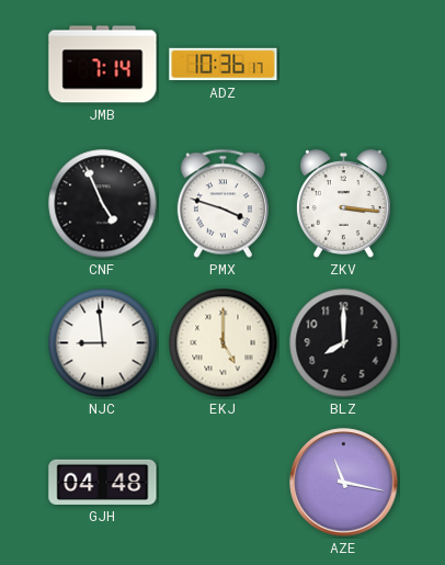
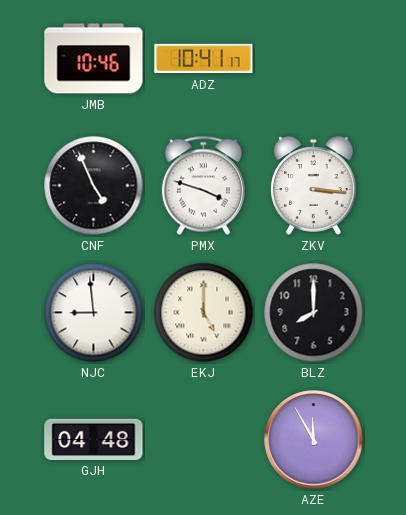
JMB: 7:14 -> 10:46
ADZ: 10:36 -> 10:41
AZE: 11:17 -> 11:55
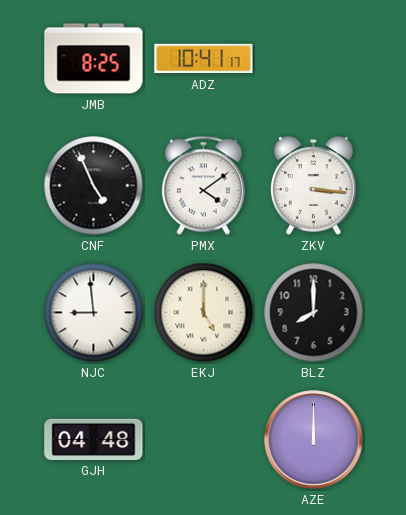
JMB: 10:46 -> 8:25
PMX: 3:48 -> 4:09
AZE: 11:55 -> 12:00
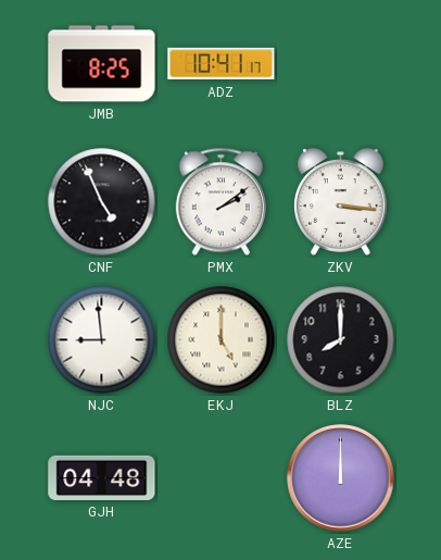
PMX: 4:09 -> 2:09
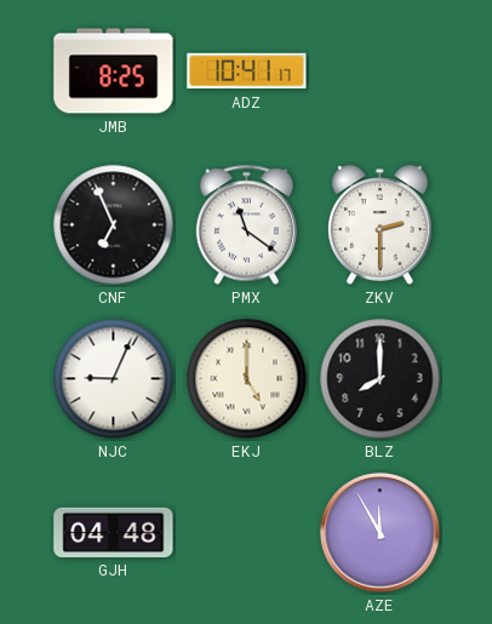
CNF: 4:56 -> 6:56
PMX: 2:09 -> 11:21
ZKV: 3:16 -> 2:30
NJC: 8:59 -> 9:04
AZE: 12:00 -> 11:55
